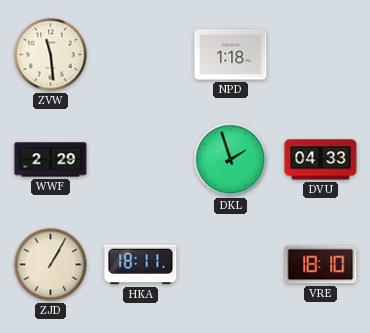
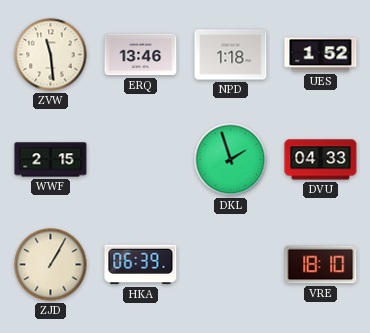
ERQ: none -> 13:46
UES: none -> 1:52
WWF: 2:29 -> 2:15
HKA: 18:11 -> 06:39
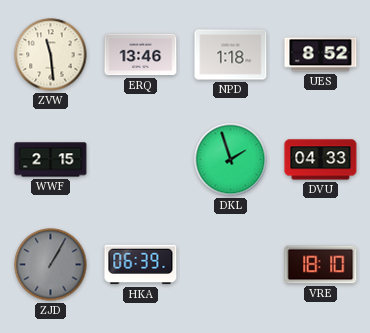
UES: 1:52 -> 8:52
ZJD dial: cream -> grey
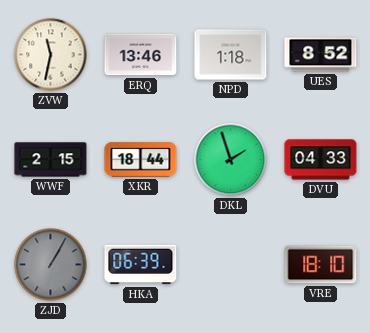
ZVW: 11:29 -> 11:32
XKR: none -> 18:44
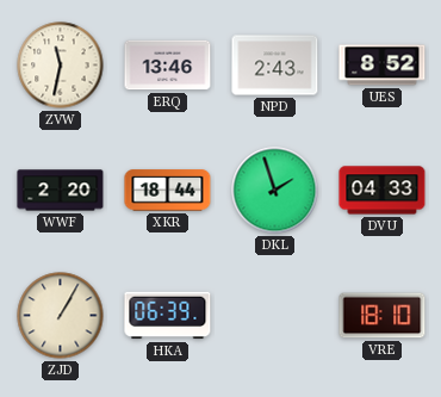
NPD: 1:18 -> 2:43
WWF: 2:15 -> 2:20
ZJD dial: grey -> cream
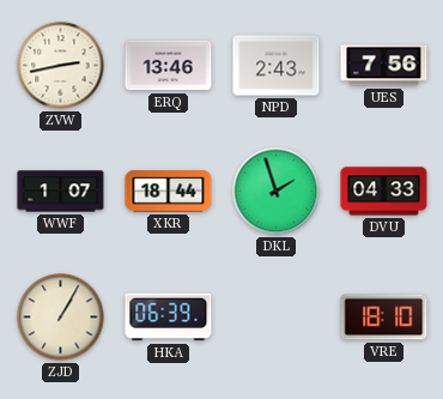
ZVW: 11:32 -> 2:43
UES: 8:52 -> 7:56
WWF: 2:20 -> 1:07
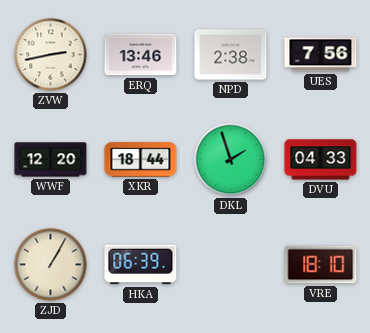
NPD: 2:43 -> 2:38
WWF: 1:07 -> 12:20
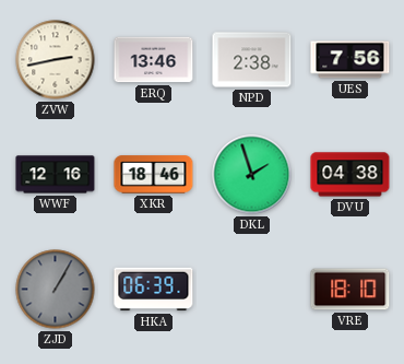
WWF: 12:20 -> 12:16
XKR: 18:44 -> 18:46
DVU: 04:33 -> 04:38
ZJD dial: cream -> grey
